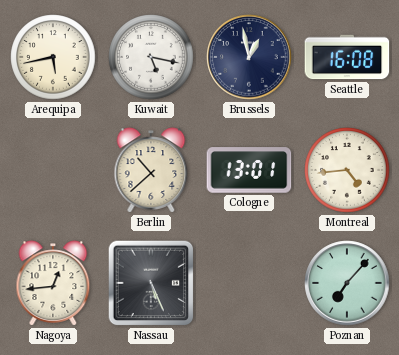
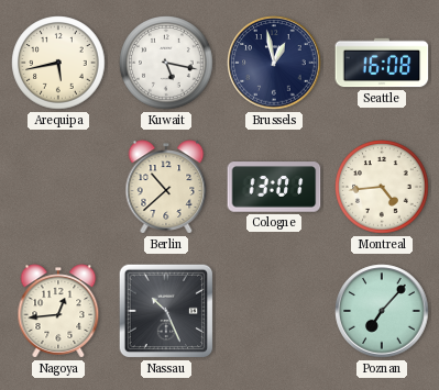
Nassau: 5:26 -> 10:26
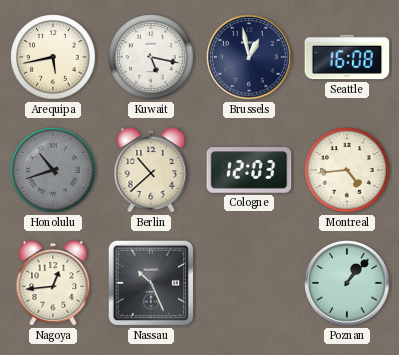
Honolulu: none -> 10:42
Cologne: 13:01 -> 12:03
Poznan: 7:07 -> 1:07
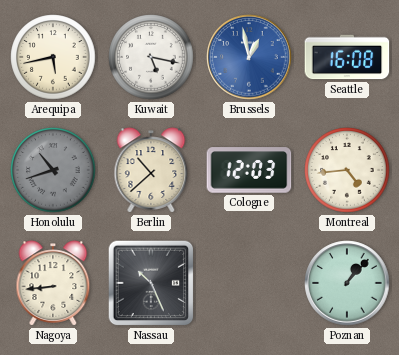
Brussels dial: navy -> blue
Nagoya: 12:44 -> 8:44
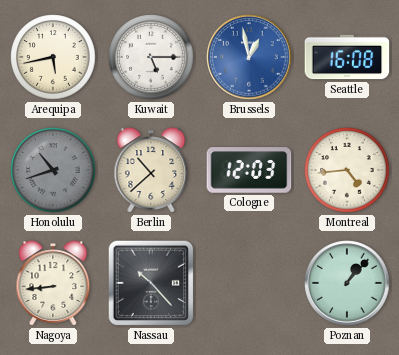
Kuwait: 5:17 -> 5:15
Nassau: 10:26 -> 10:23
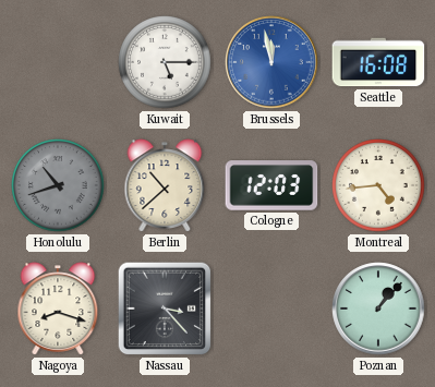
Arequipa: 5:43 -> none
Brussels: 12:58 -> 11:58
Nagoya: 8:44 -> 8:18
Nassau: 10:23 -> 3:23
